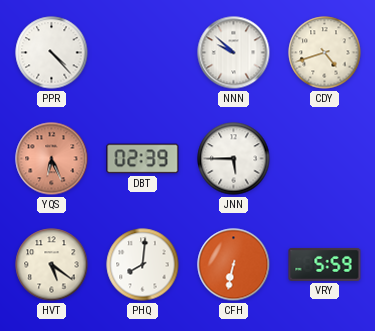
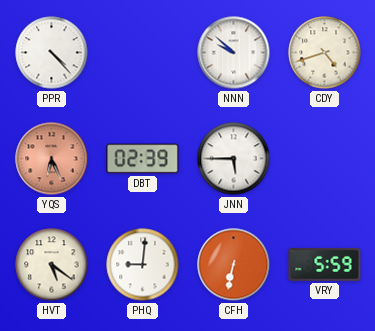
PHQ: 8:01 -> 9:01
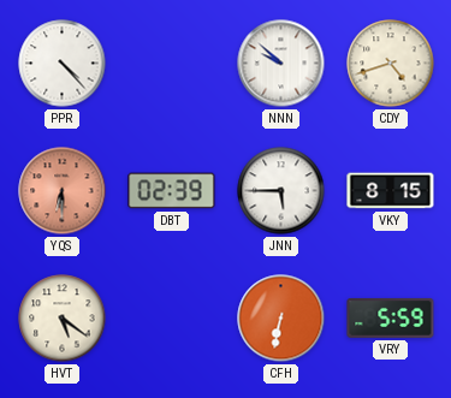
YQS: 6:26 -> 6:30
VKY: none -> 8:15
PHQ: 9:01 -> none
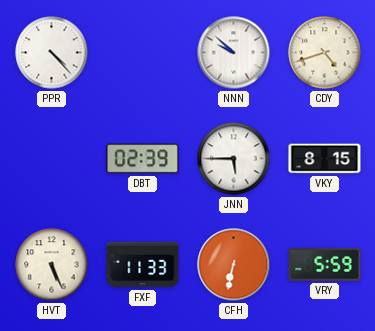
YQS: 6:30 -> none
HVT: 5:21 -> 5:26
FXF: none -> 11:33
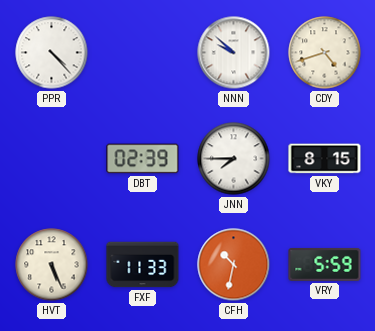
JNN: 5:45 -> 7:45
CFH: 6:32 -> 10:32
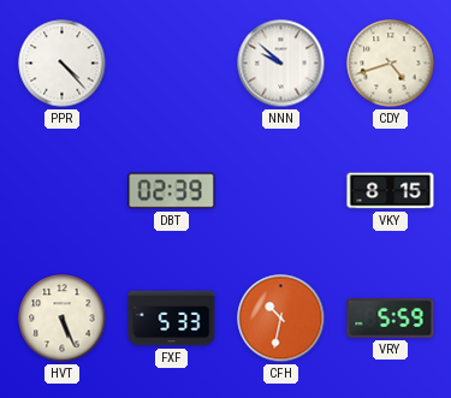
JNN: 7:45 -> none
FXF: 11:33 -> 5:33
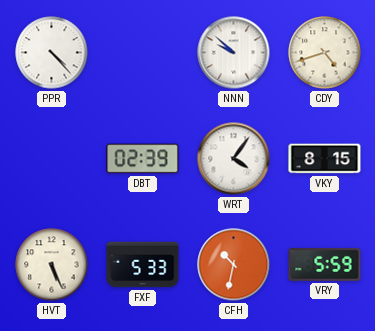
WRT: none -> 4:06
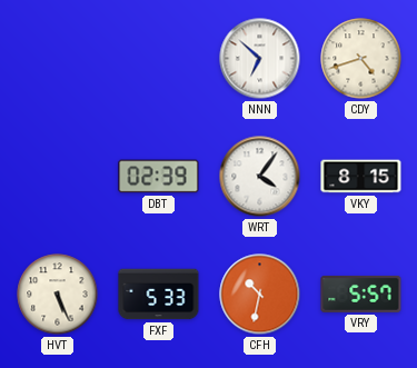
PPR: 4:23 -> none
NNN: 9:52 -> 6:52
VRY: 5:59 -> 5:57
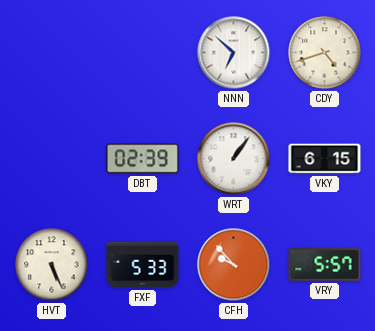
WRT: 4:06 -> 1:06
VKY: 8:15 -> 6:15
CFH: 10:32 -> 9:53
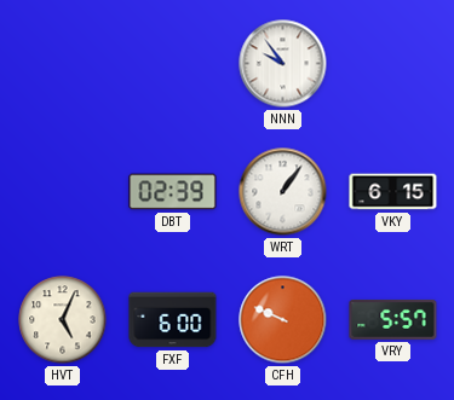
NNN: 6:52 -> 9:54
CDY: 4:42 -> none
HVT: 5:26 -> 5:04
FXF: 5:33 -> 6:00
CFH: 9:53 -> 9:49
